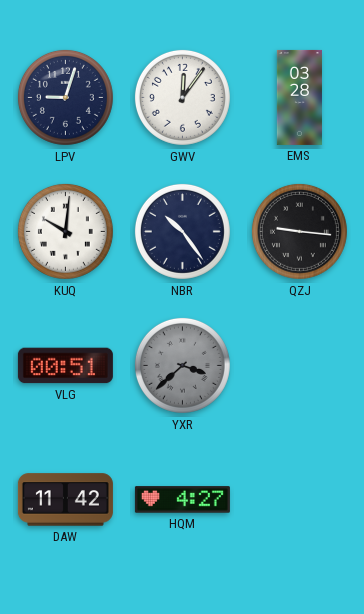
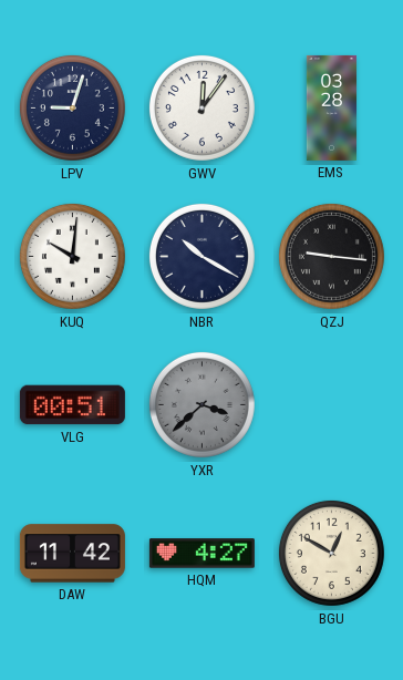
NBR: 10:24 -> 10:20
BGU: none -> 12:50
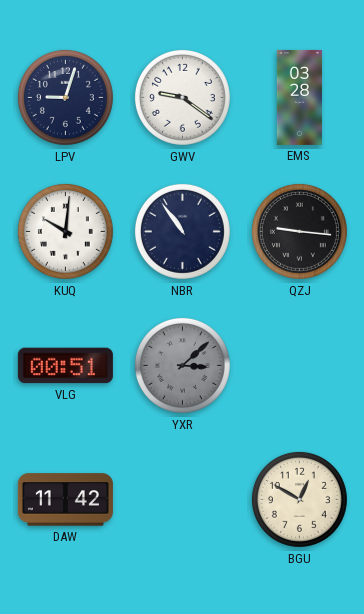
GWV: 12:06 -> 9:21
NBR: 10:20 -> 10:54
YXR: 3:38 -> 3:08
HQM: 4:27 -> none
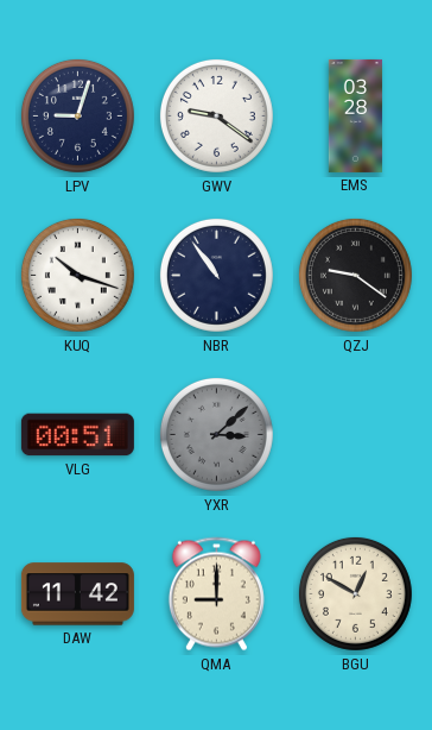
KUQ: 10:01 -> 10:18
QZJ: 9:16 -> 9:21
QMA: none -> 9:00
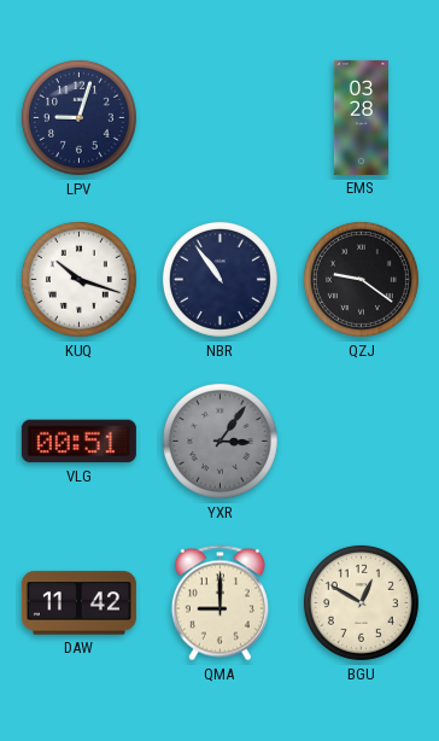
GWV: 9:21 -> none
YXR: 3:08 -> 3:06
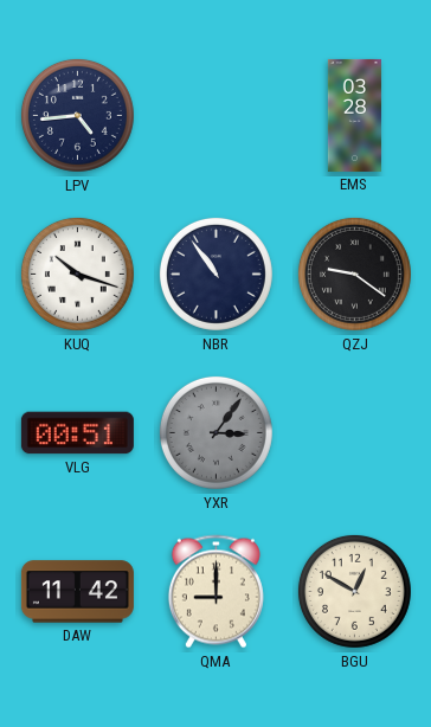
LPV: 9:03 -> 4:44
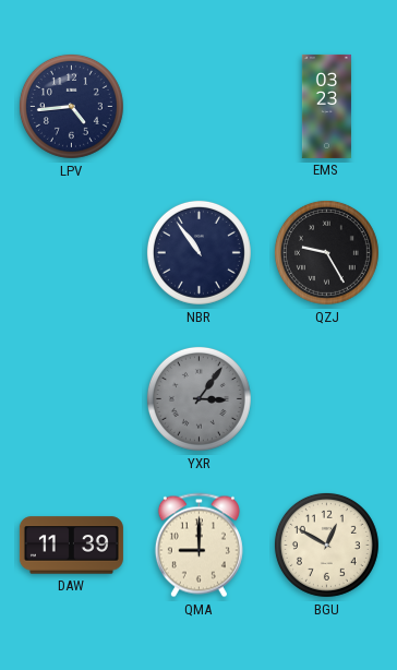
EMS: 03:28 -> 03:23
KUQ: 10:18 -> none
QZJ: 9:21 -> 9:25
VLG: 00:51 -> none
DAW: 11:42 -> 11:39
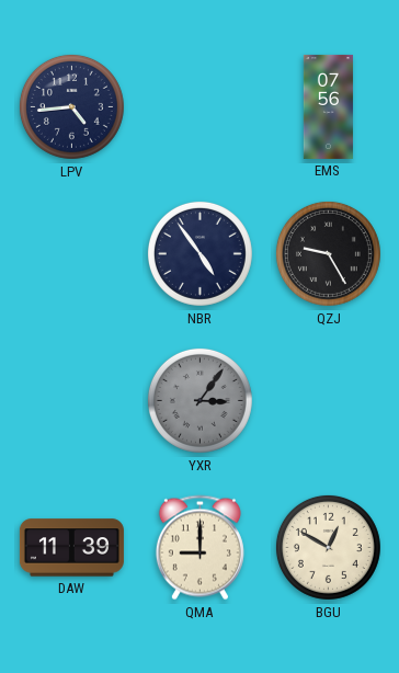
EMS: 03:23 -> 07:56
NBR: 10:54 -> 4:54
